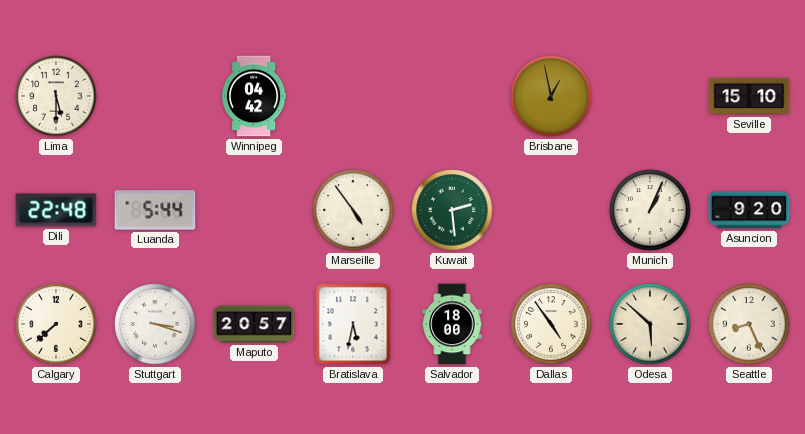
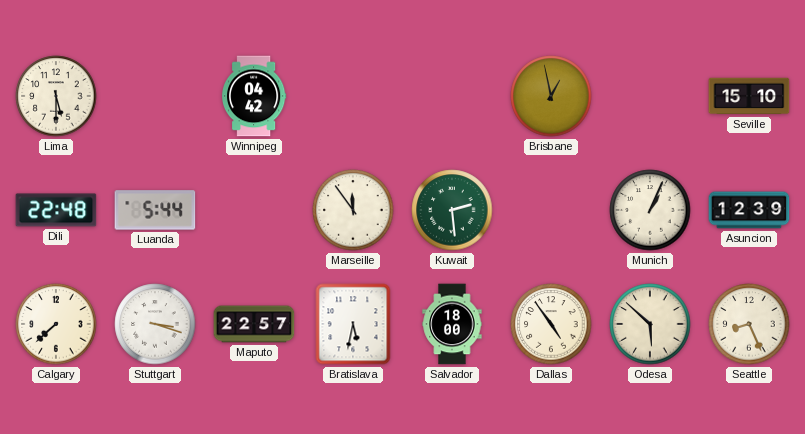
Marseille: 4:54 -> 11:54
Asuncion: 9:20 -> 12:39
Maputo: 20:57 -> 22:57
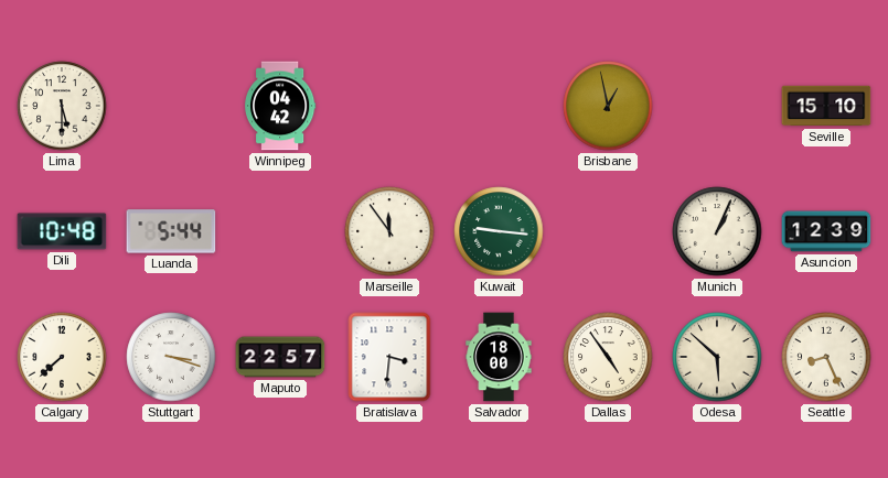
Dili: 22:48 -> 10:48
Kuwait: 2:29 -> 9:16
Bratislava: 5:32 -> 3:31
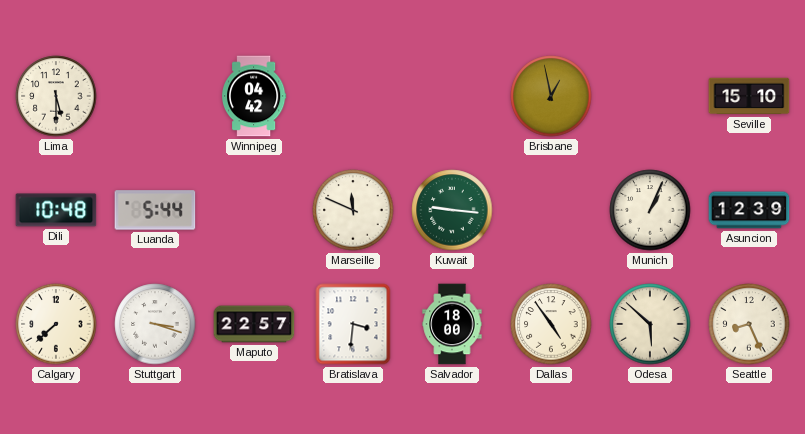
Marseille: 11:54 -> 11:49
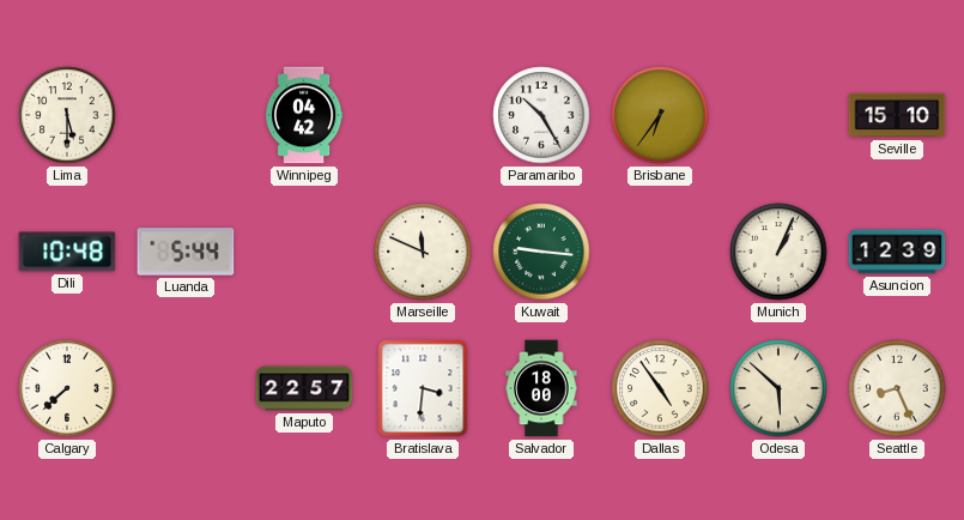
Paramaribo: none -> 10:25
Brisbane: 12:58 -> 6:36
Stuttgart: 3:18 -> none
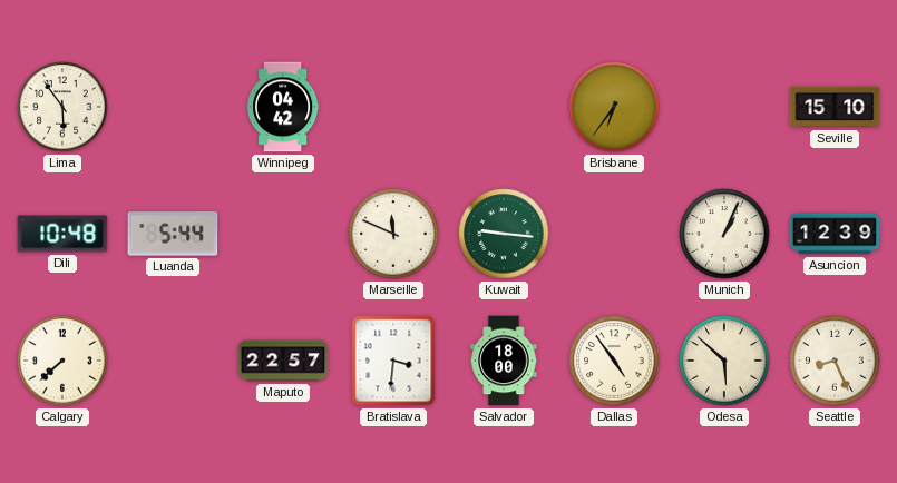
Lima: 5:30 -> 5:54
Paramaribo: 10:25 -> none
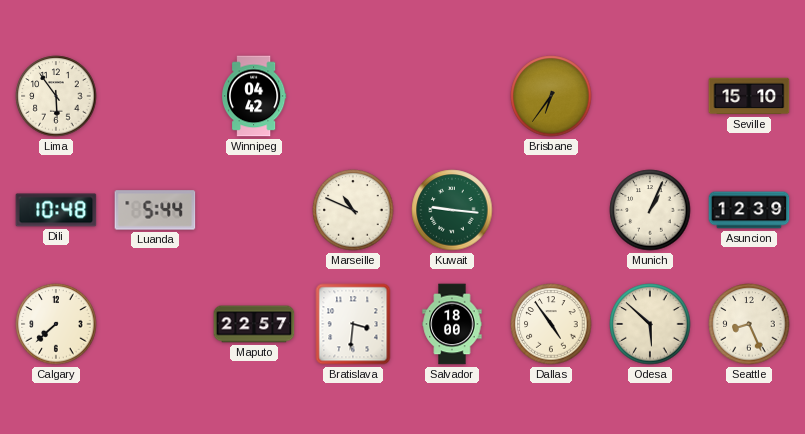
Marseille: 11:49 -> 10:49
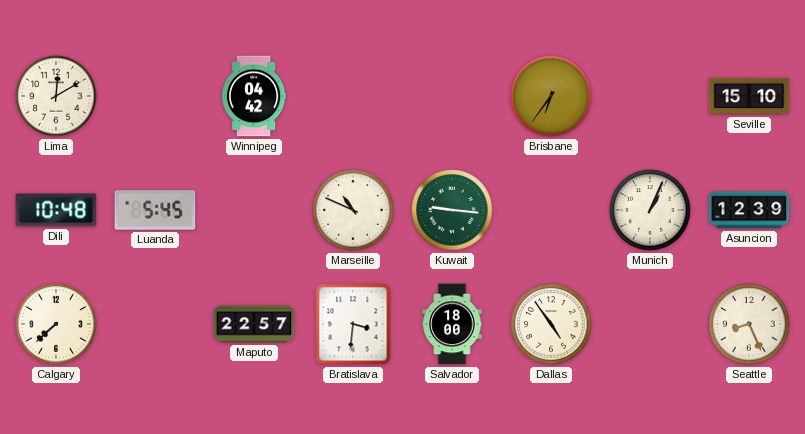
Lima: 5:54 -> 12:10
Luanda: 5:44 -> 5:45
Odesa: 5:52 -> none
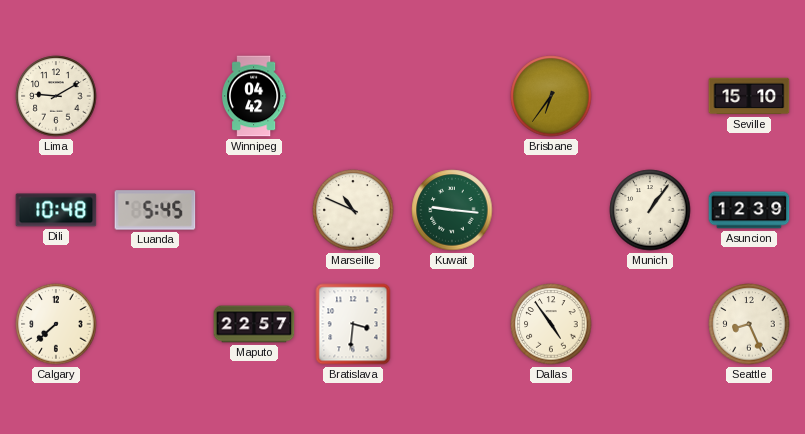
Lima: 12:10 -> 9:10
Munich: 1:04 -> 1:06
Salvador: 18:00 -> none
